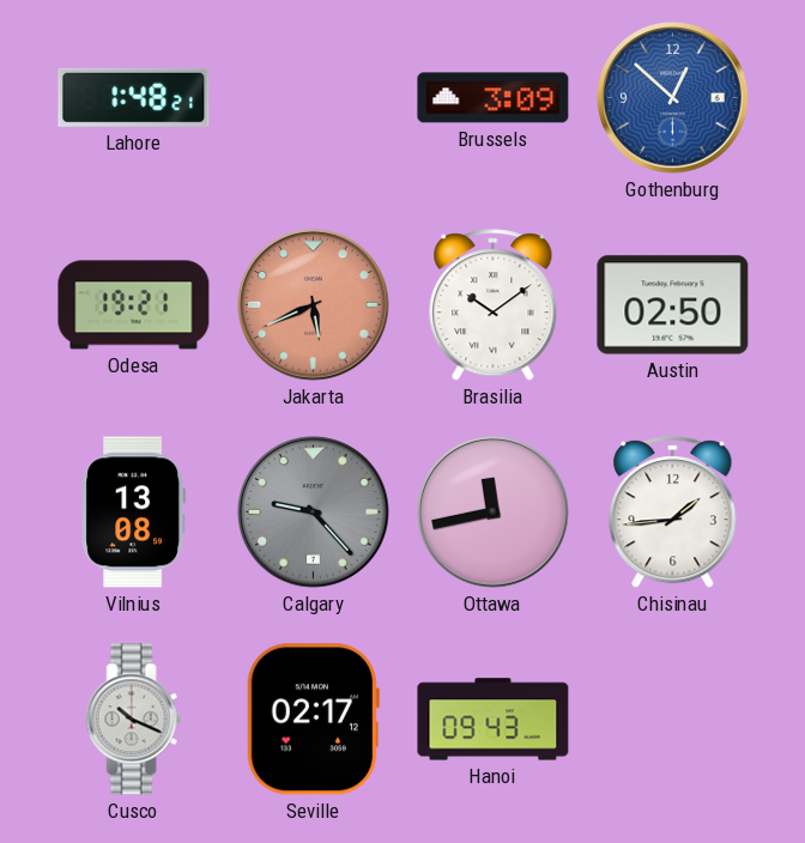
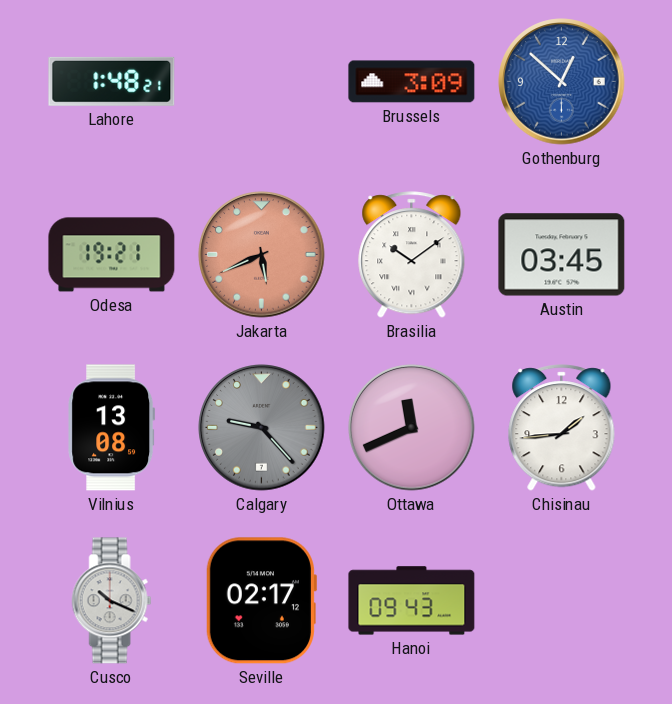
Austin: 02:50 -> 03:45
Ottawa: 11:43 -> 11:41
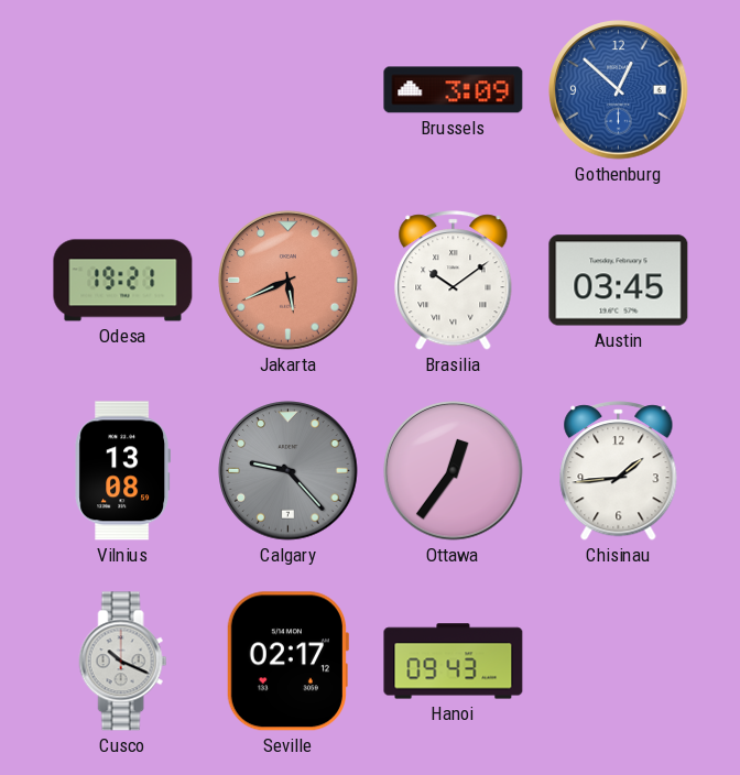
Lahore: 1:48 -> none
Ottawa: 11:41 -> 12:36
